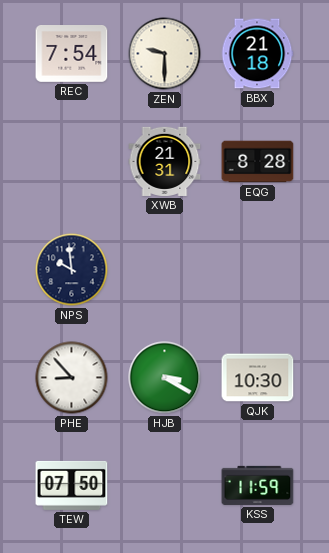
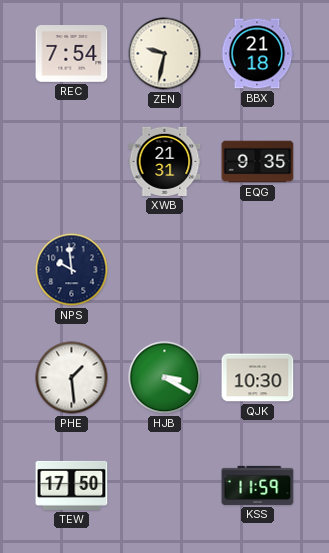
ZEN: 9:30 -> 9:32
EQG: 8:28 -> 9:35
PHE: 8:53 -> 1:29
TEW: 07:50 -> 17:50
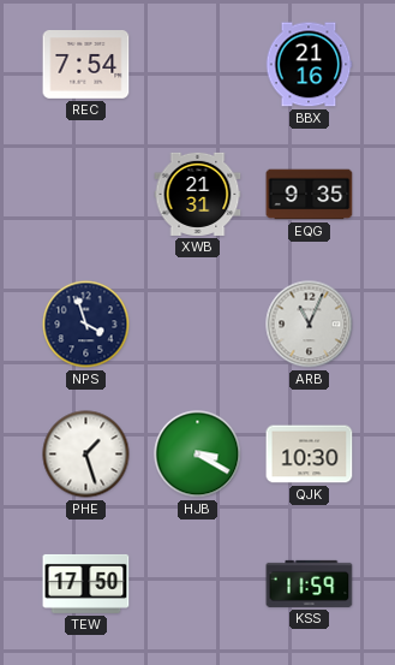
ZEN: 9:32 -> none
BBX: 21:18 -> 21:16
NPS: 9:59 -> 3:57
ARB: none -> 11:04
PHE: 1:29 -> 1:27
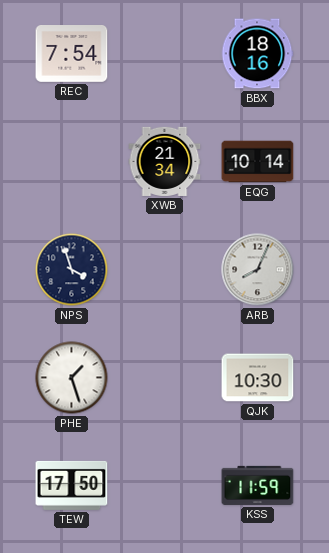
BBX: 21:16 -> 18:16
XWB: 21:31 -> 21:34
EQG: 9:35 -> 10:14
ARB: 11:04 -> 8:04
HJB: 3:20 -> none
